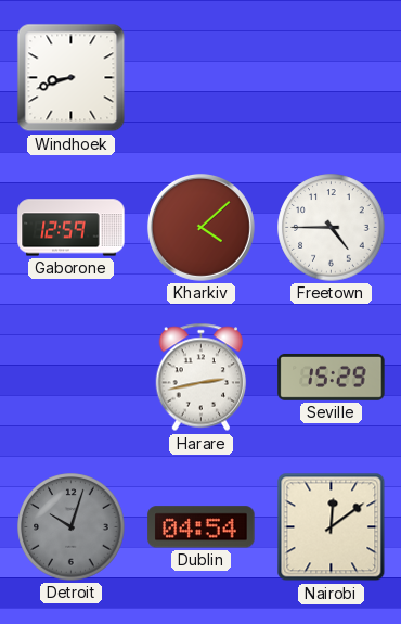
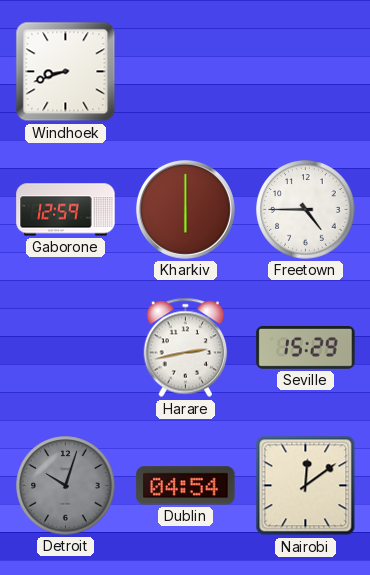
Kharkiv: 4:08 -> 6:00
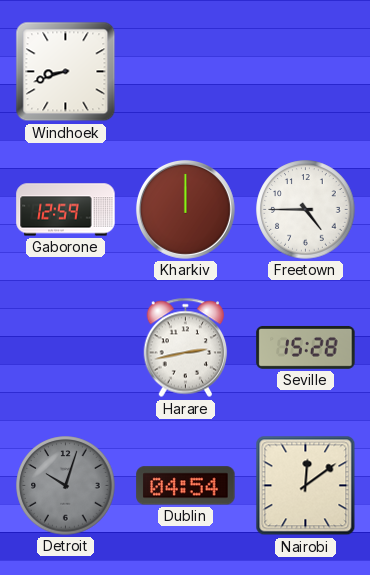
Kharkiv: 6:00 -> 12:00
Seville: 15:29 -> 15:28
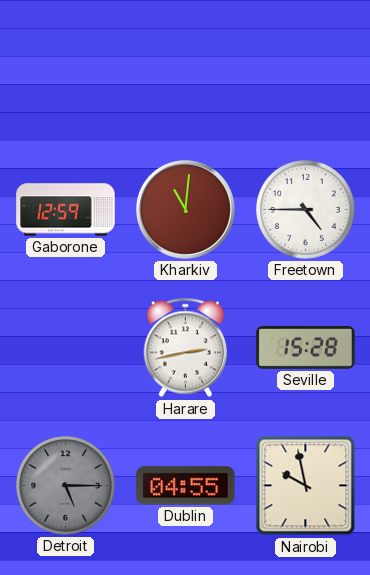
Windhoek: 8:42 -> none
Kharkiv: 12:00 -> 11:01
Detroit: 10:03 -> 5:15
Dublin: 04:54 -> 04:55
Nairobi: 12:09 -> 9:58
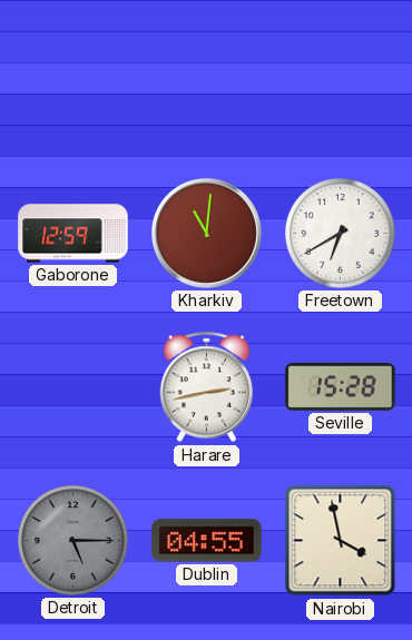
Freetown: 4:45 -> 6:40
Nairobi: 9:58 -> 3:58
